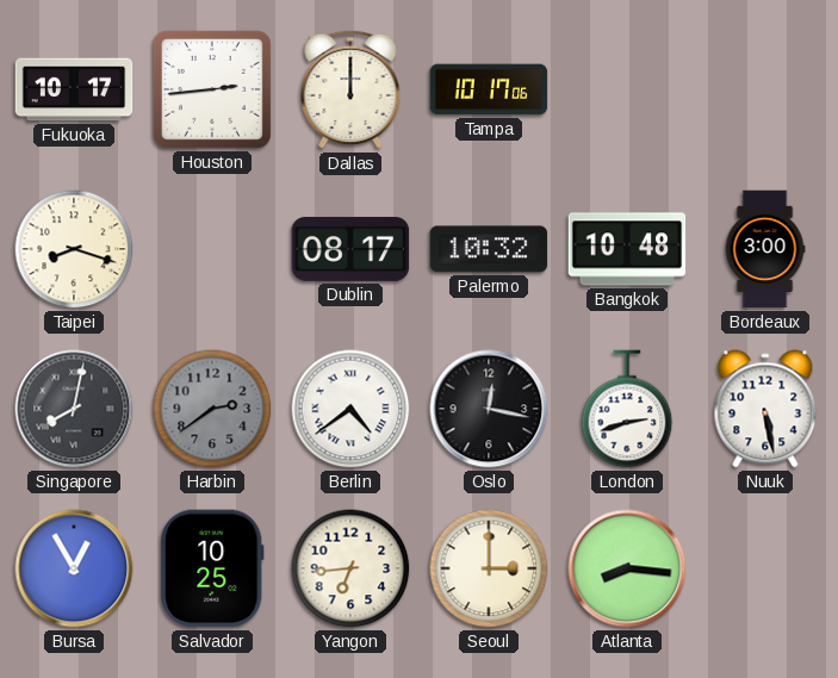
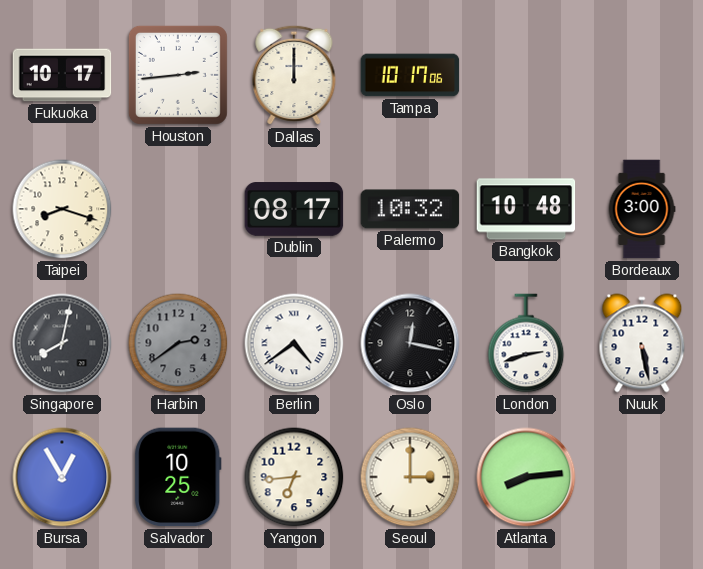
Atlanta: 8:16 -> 8:14
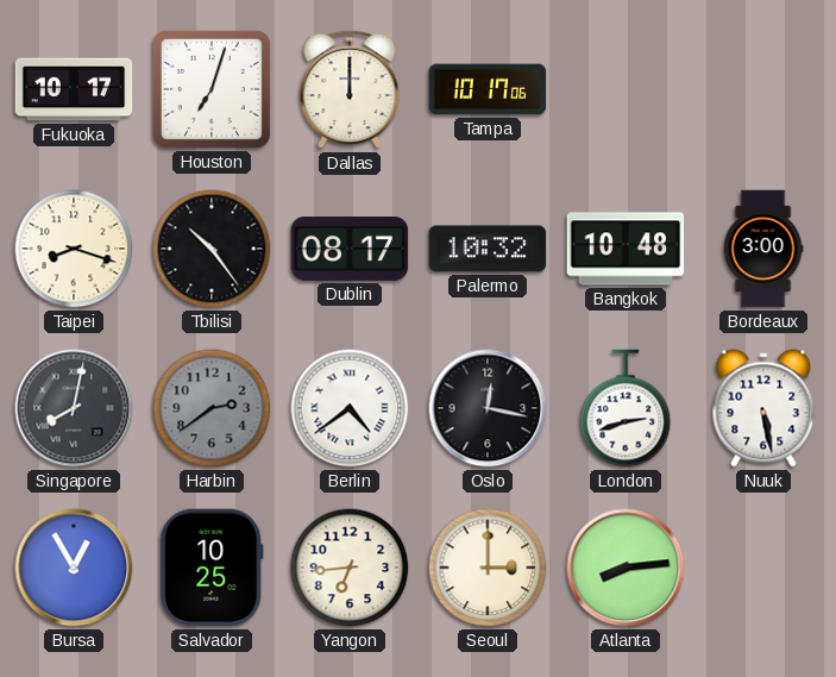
Houston: 2:44 -> 7:03
Tbilisi: none -> 10:24
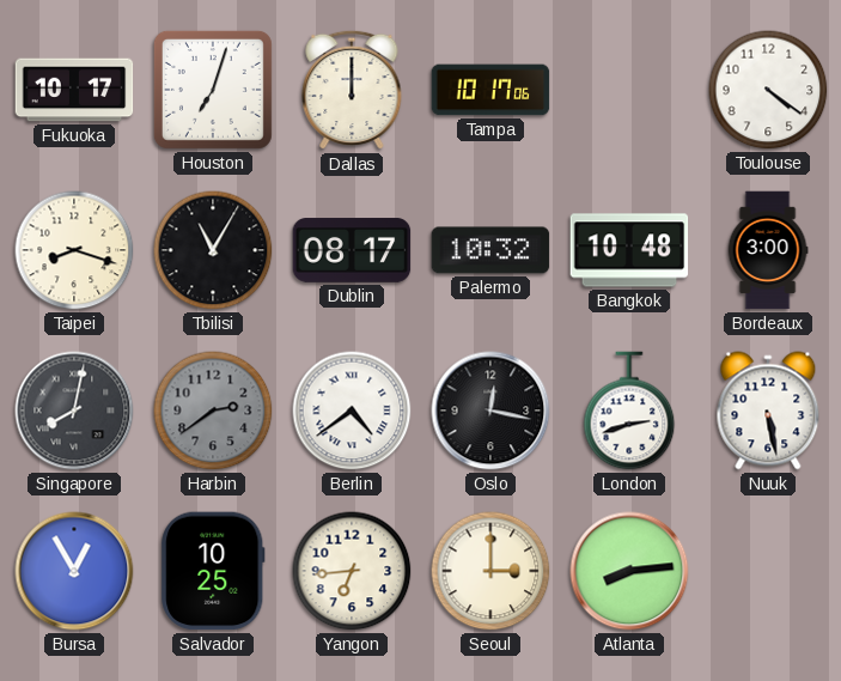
Toulouse: none -> 4:21
Tbilisi: 10:24 -> 11:05
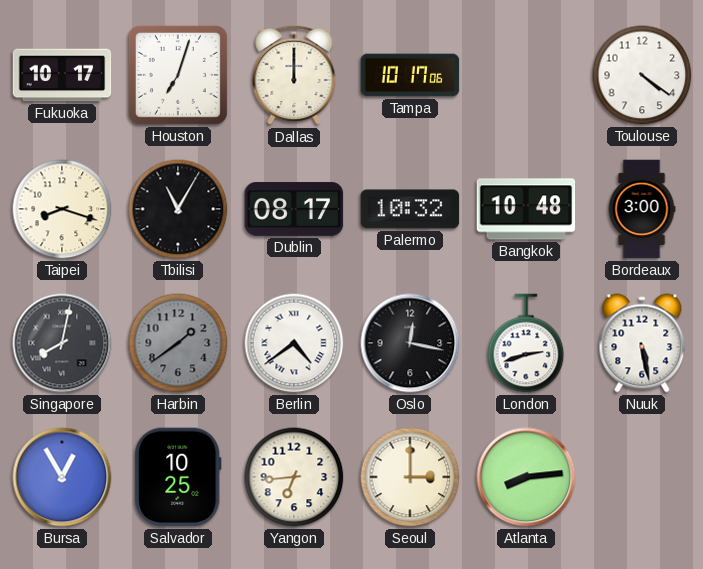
Harbin: 2:39 -> 1:39
